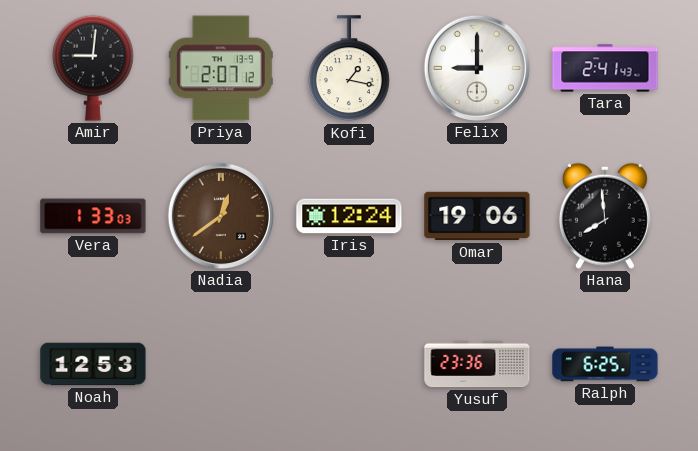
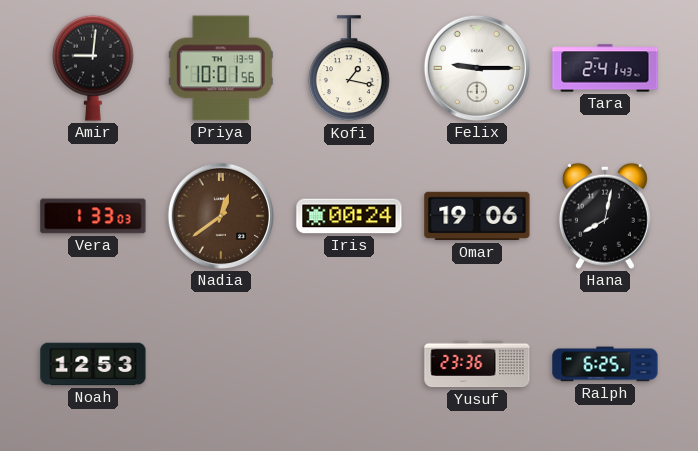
Priya: 2:07 -> 10:01
Felix: 9:00 -> 9:15
Iris: 12:24 -> 00:24
Hana: 7:59 -> 8:02
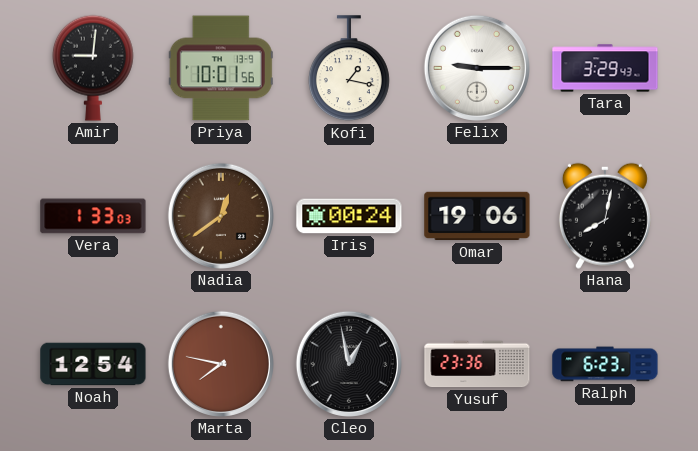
Tara: 2:41 -> 3:29
Noah: 12:53 -> 12:54
Marta: none -> 7:47
Cleo: none -> 12:58
Ralph: 6:25 -> 6:23
